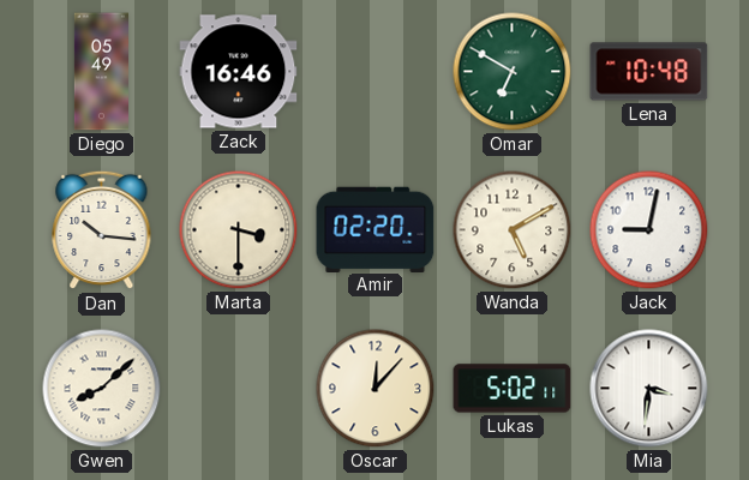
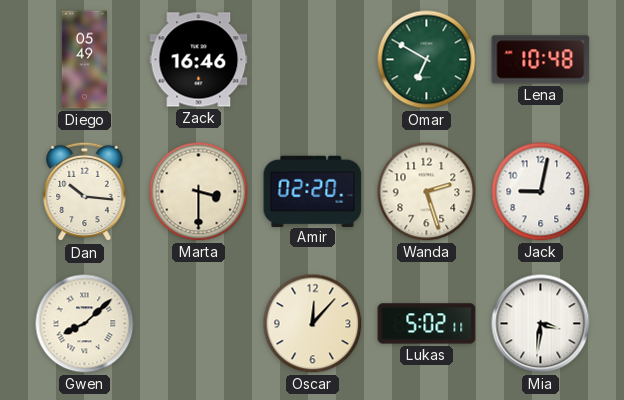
Wanda: 5:10 -> 2:27
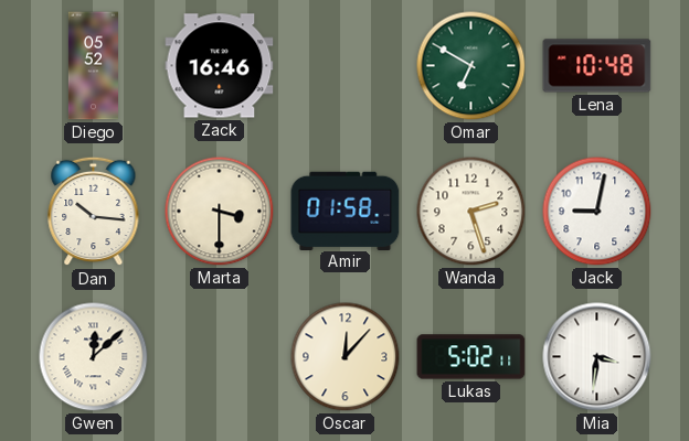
Diego: 05:49 -> 05:52
Amir: 02:20 -> 01:58
Gwen: 8:08 -> 12:08
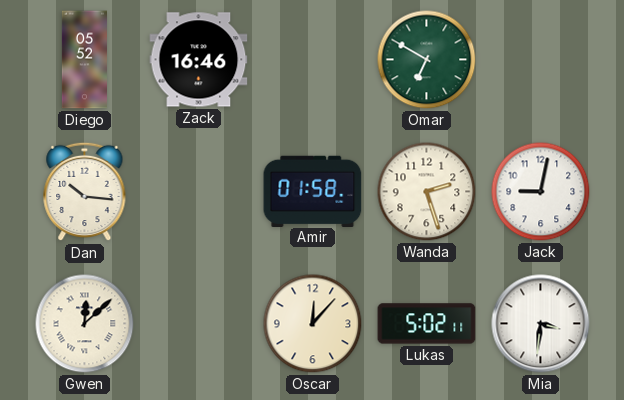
Lena: 10:48 -> none
Marta: 3:30 -> none
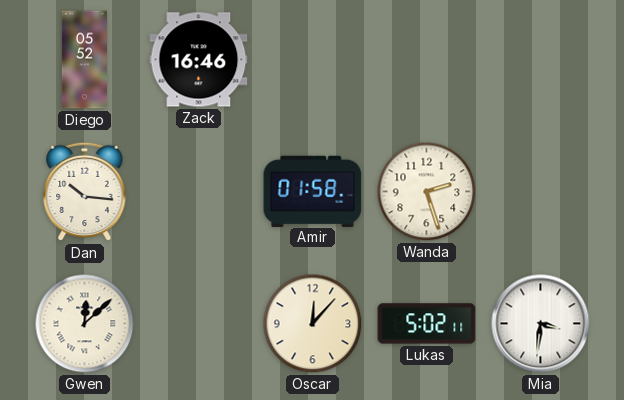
Omar: 6:50 -> none
Jack: 9:02 -> none
